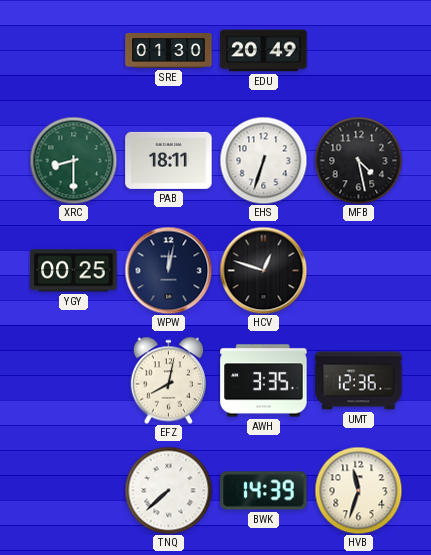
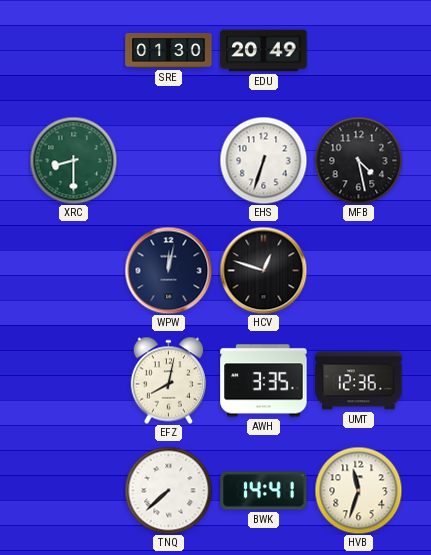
PAB: 18:11 -> none
YGY: 00:25 -> none
BWK: 14:39 -> 14:41
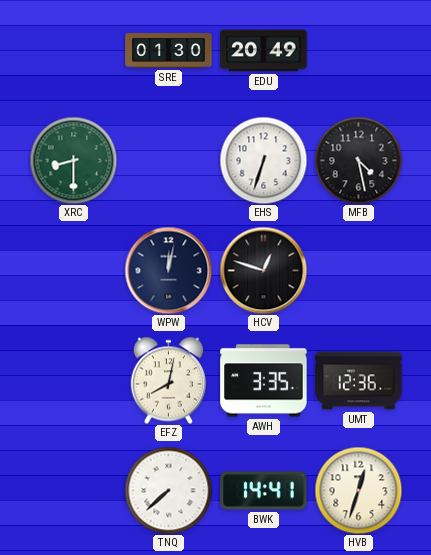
HVB: 11:33 -> 12:33
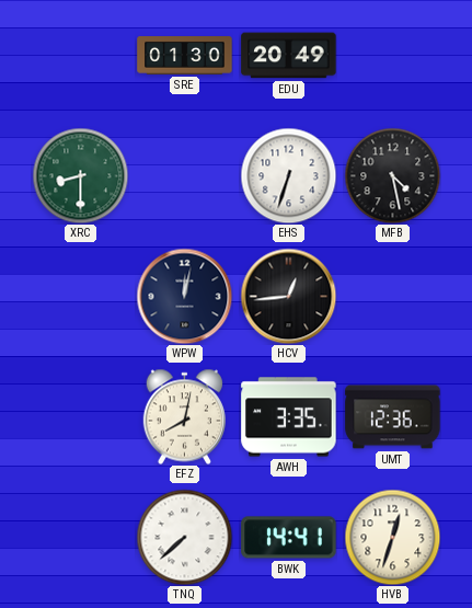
HCV: 12:48 -> 12:44
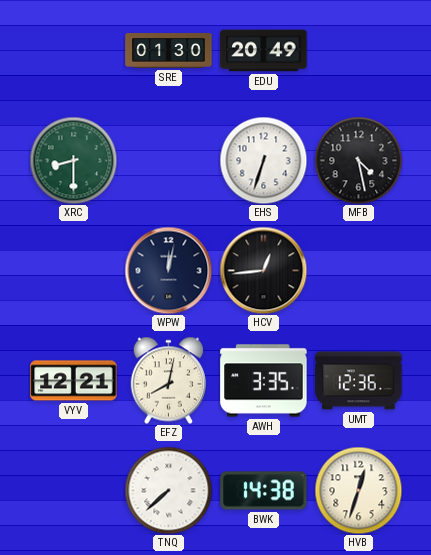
VYV: none -> 12:21
BWK: 14:41 -> 14:38
